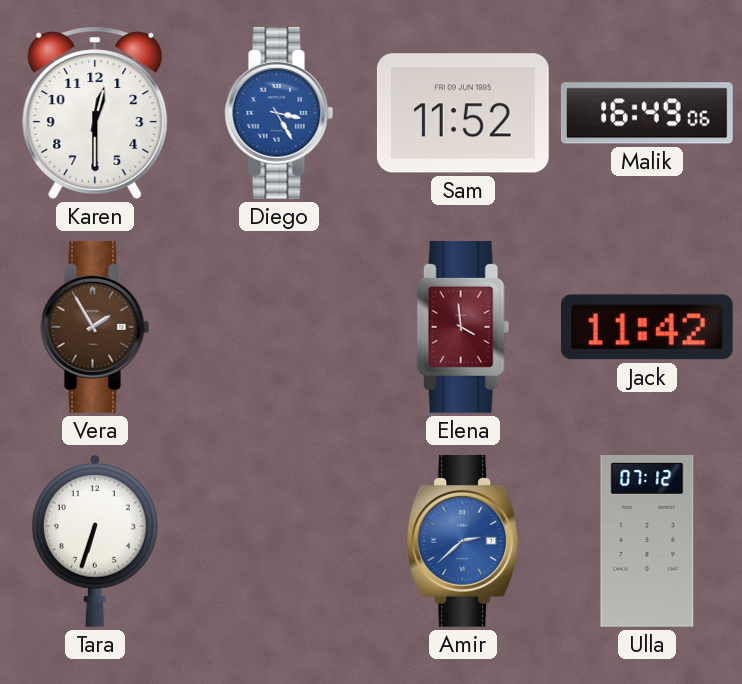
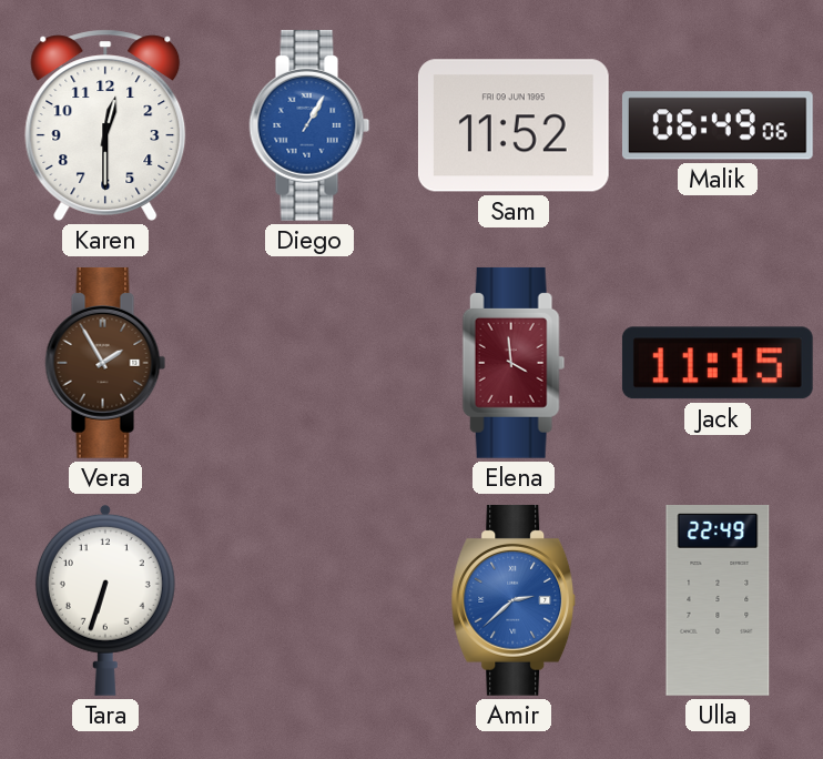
Diego: 3:25 -> 1:05
Malik: 16:49 -> 06:49
Jack: 11:42 -> 11:15
Ulla: 07:12 -> 22:49
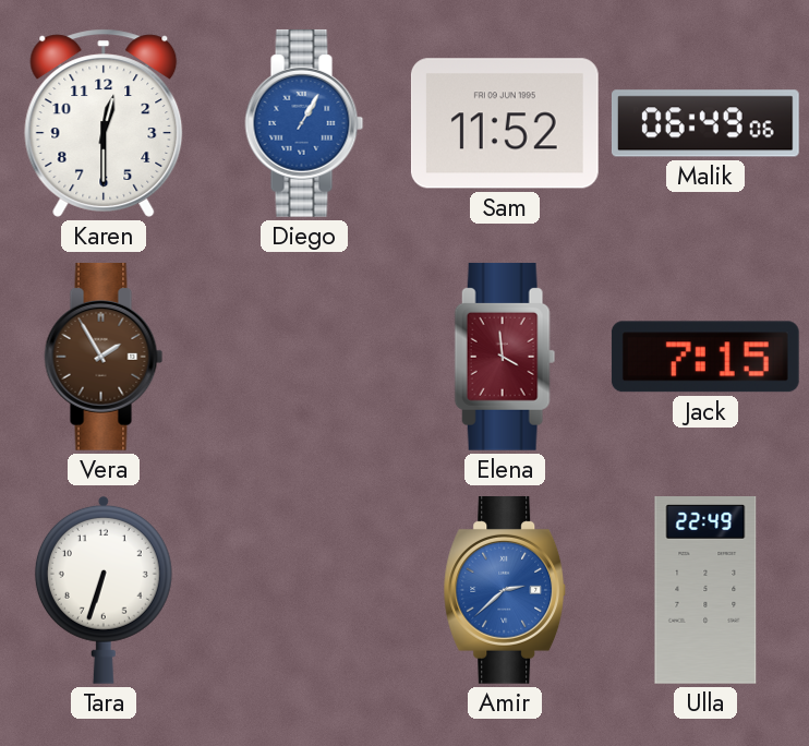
Jack: 11:15 -> 7:15
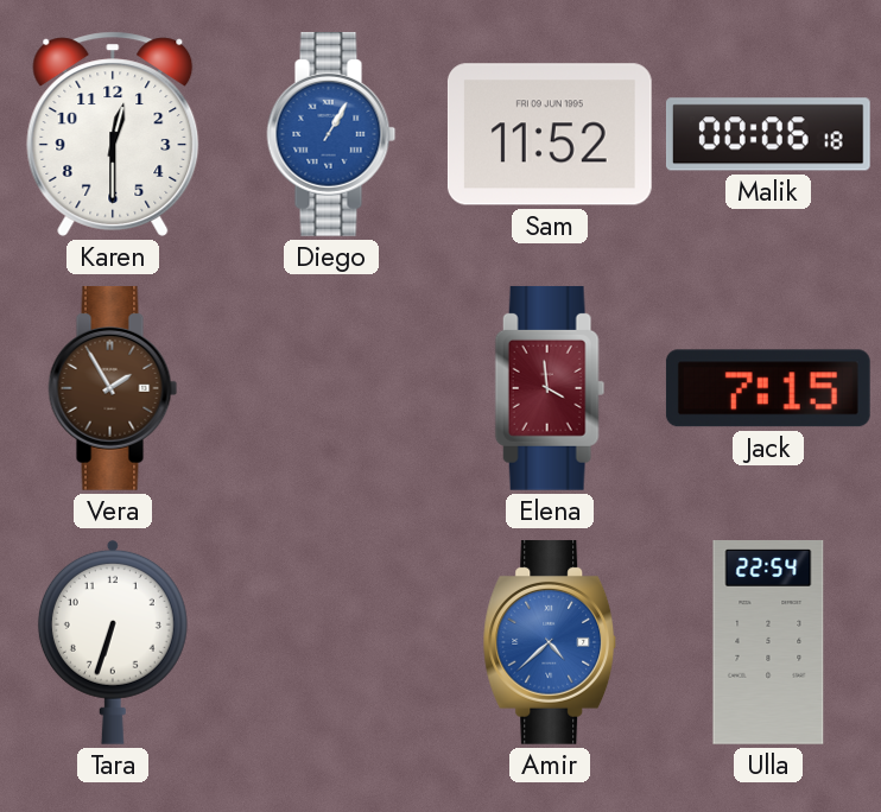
Malik: 06:49 -> 00:06
Amir: 2:38 -> 4:38
Ulla: 22:49 -> 22:54
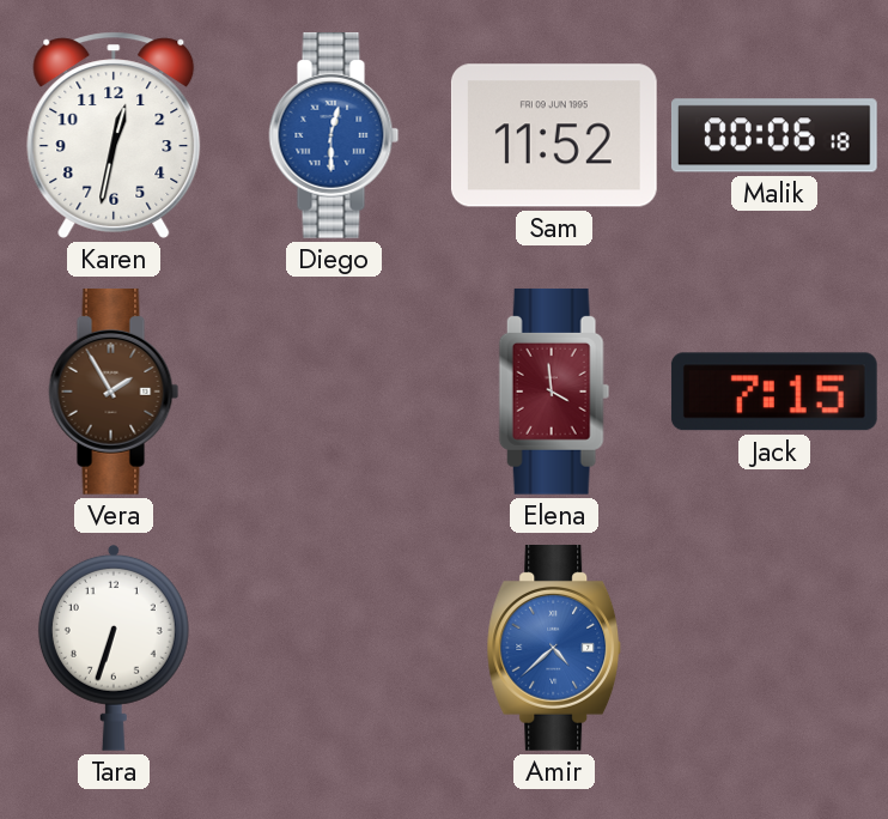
Karen: 12:30 -> 12:32
Diego: 1:05 -> 12:30
Ulla: 22:54 -> none
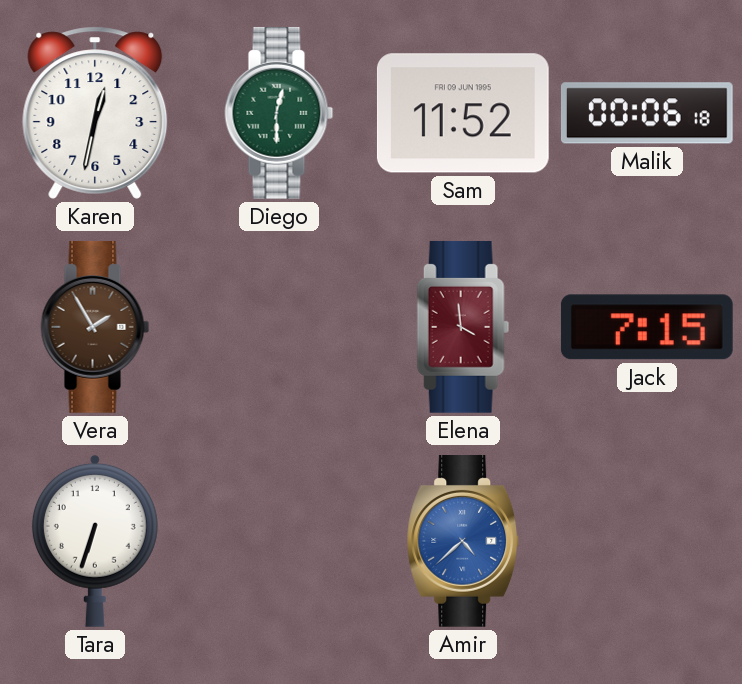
Diego dial: blue -> green
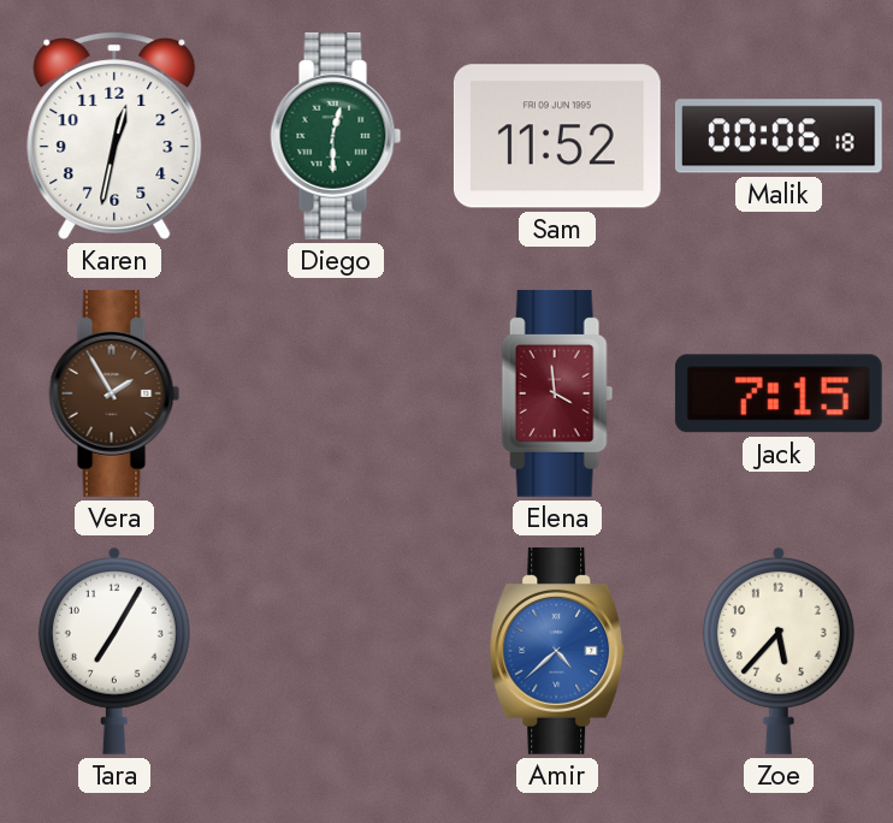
Tara: 6:33 -> 7:05
Zoe: none -> 5:37
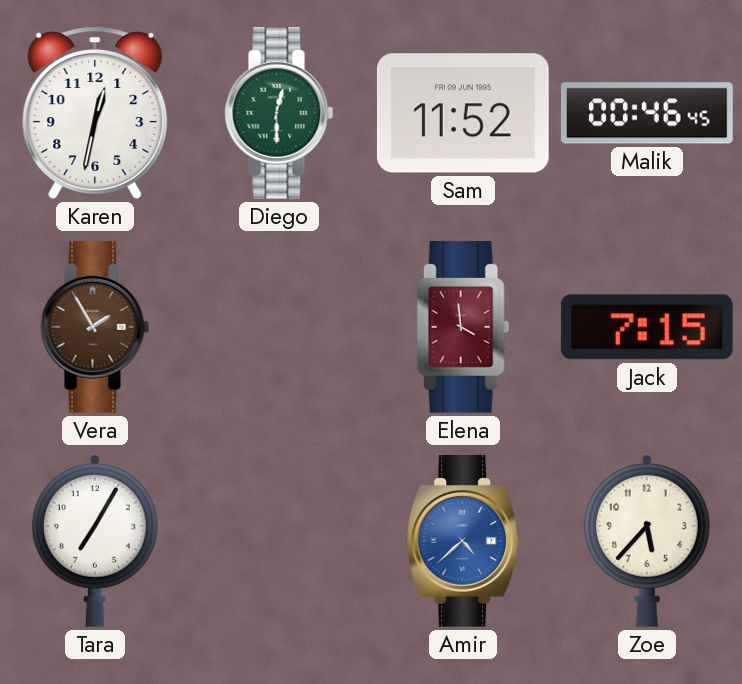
Malik: 00:06 -> 00:46
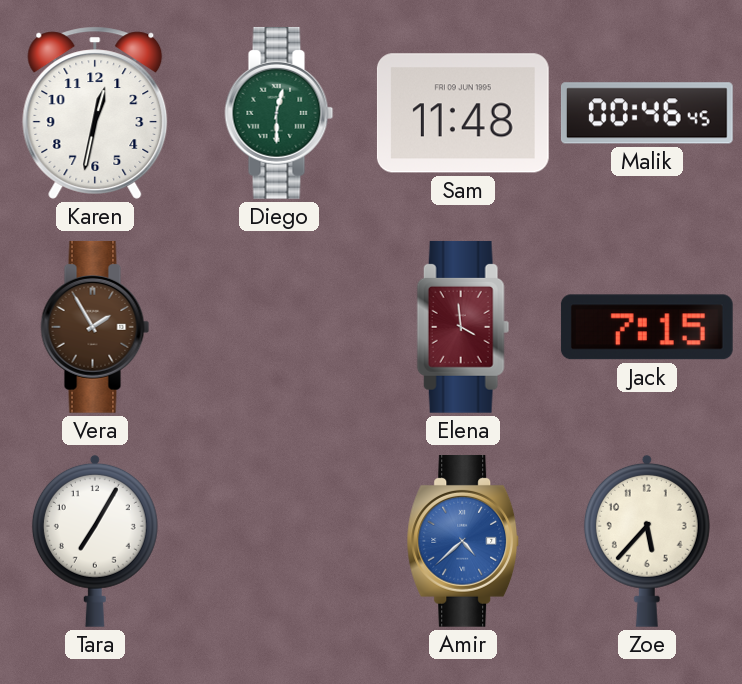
Sam: 11:52 -> 11:48
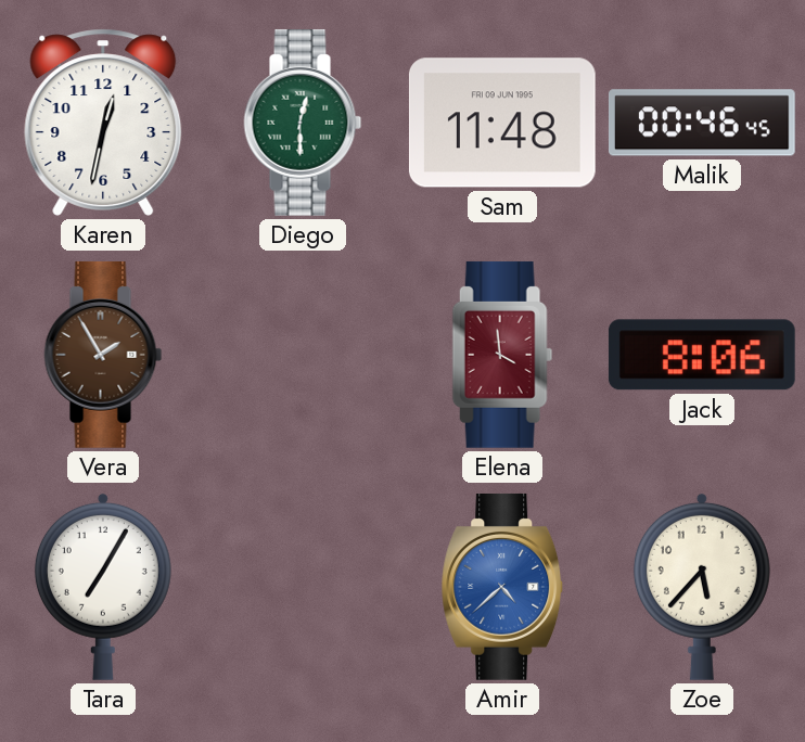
Jack: 7:15 -> 8:06
